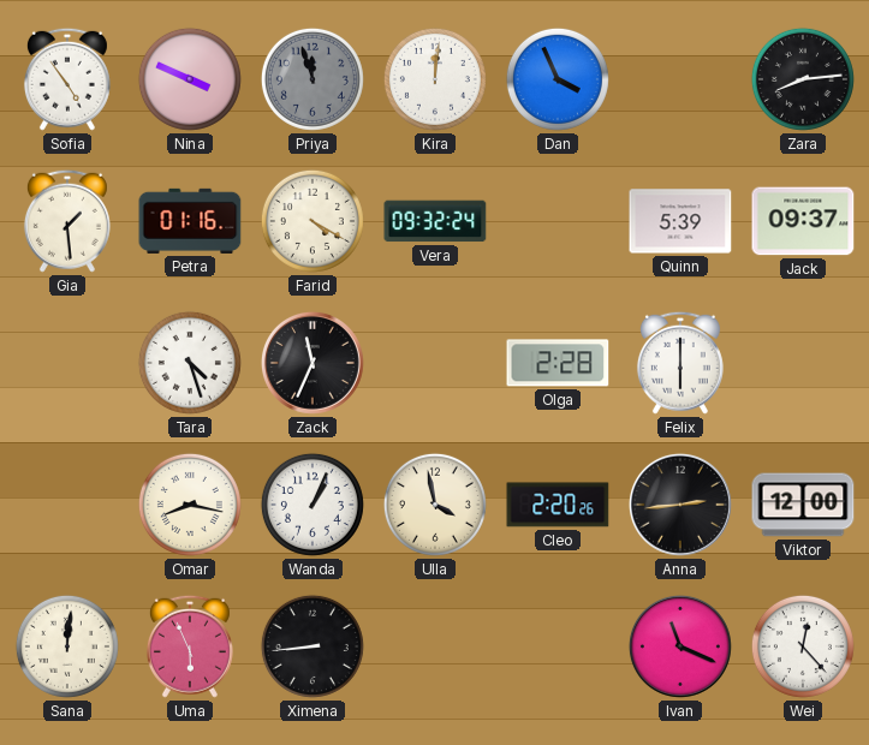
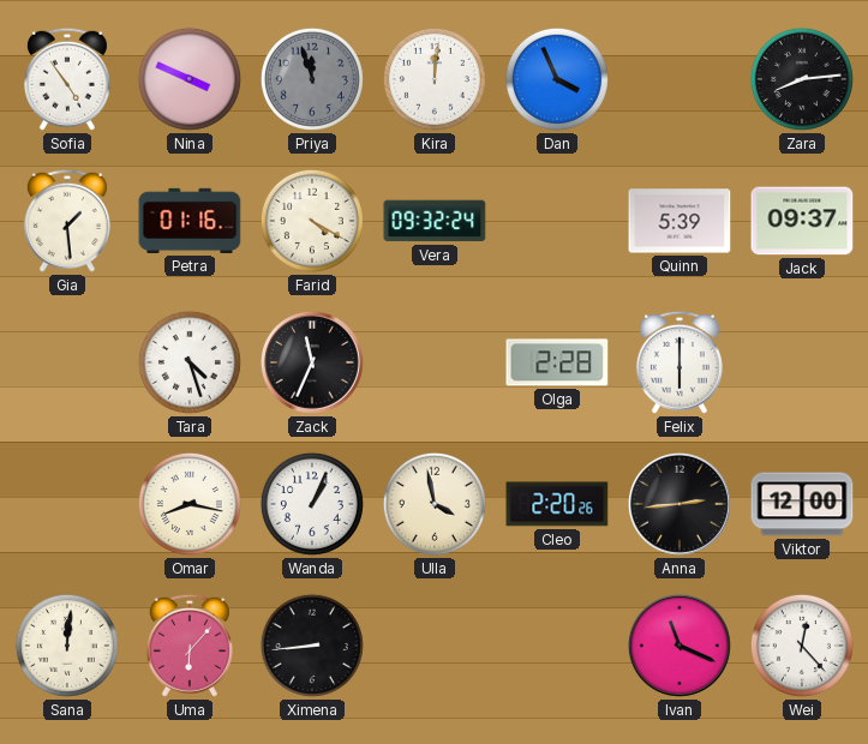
Uma: 5:56 -> 6:07
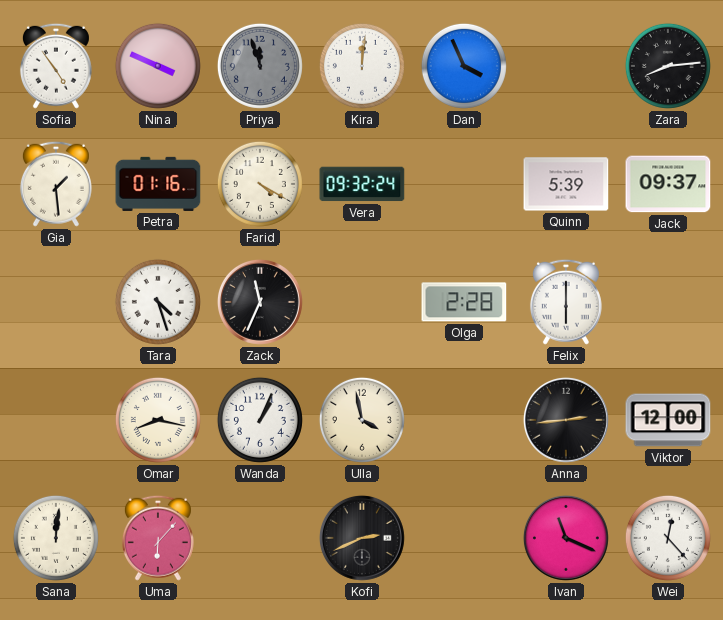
Cleo: 2:20 -> none
Ximena: 8:44 -> none
Kofi: none -> 2:41
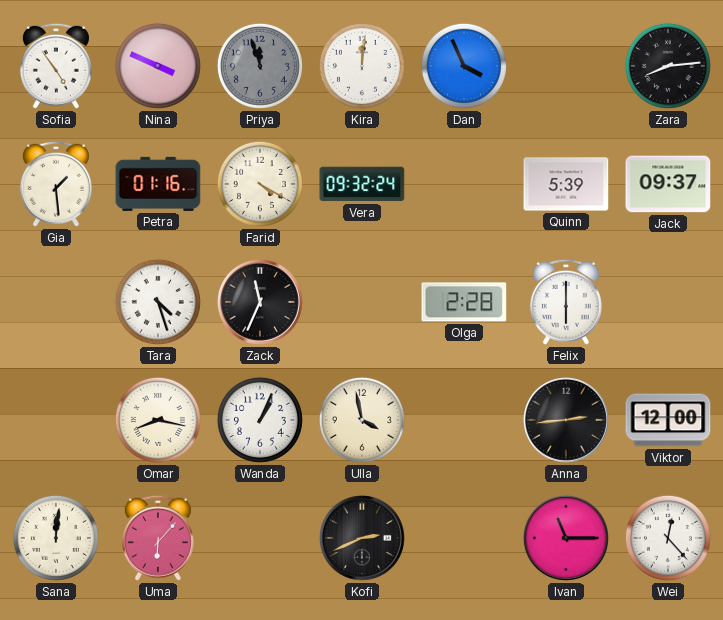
Ivan: 11:19 -> 11:15
